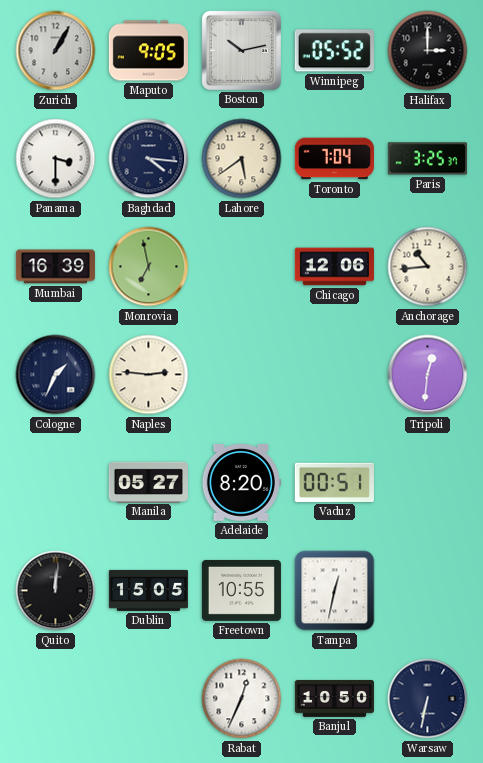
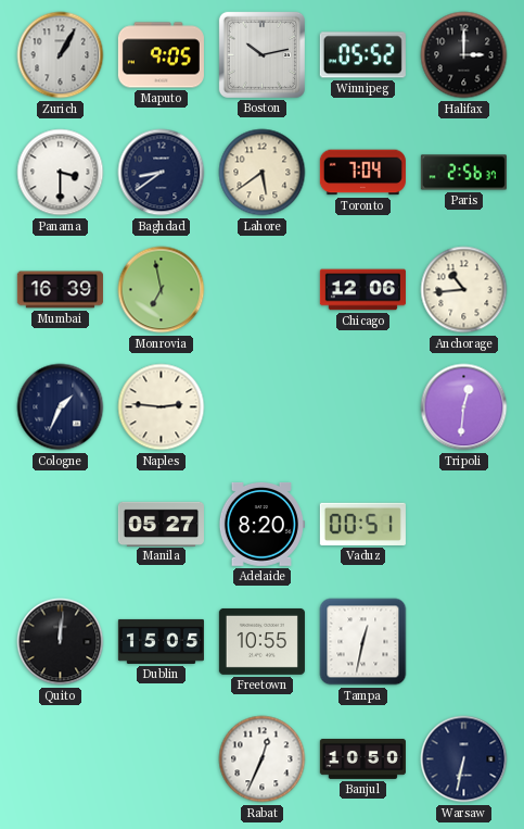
Baghdad: 4:16 -> 8:39
Paris: 3:25 -> 2:56
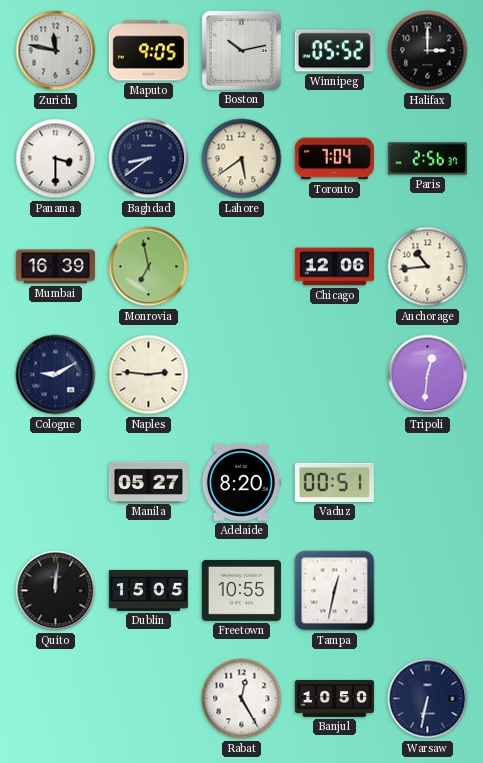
Zurich: 1:05 -> 11:47
Cologne: 1:34 -> 9:10
Rabat: 12:34 -> 12:25
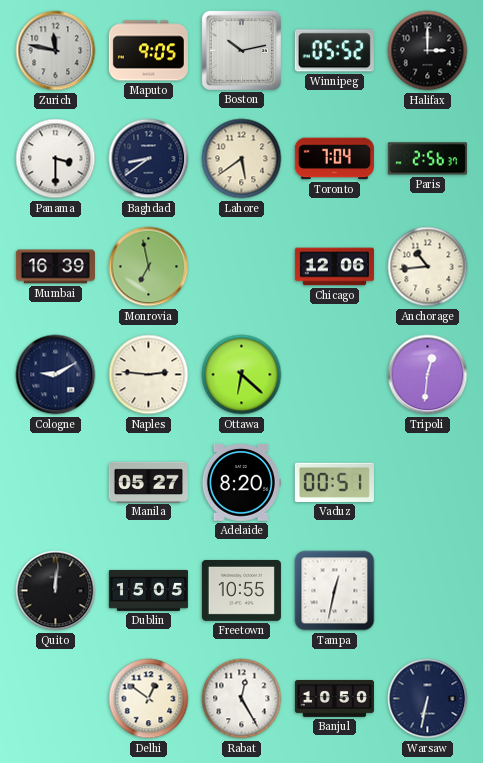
Ottawa: none -> 6:22
Delhi: none -> 12:51
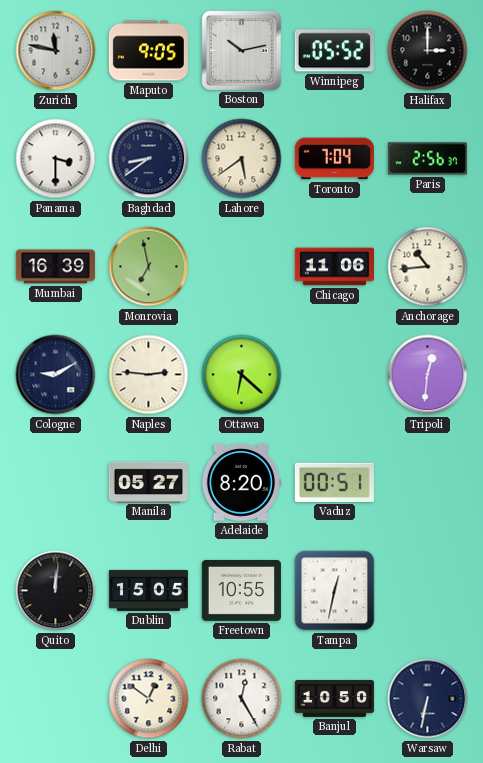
Chicago: 12:06 -> 11:06
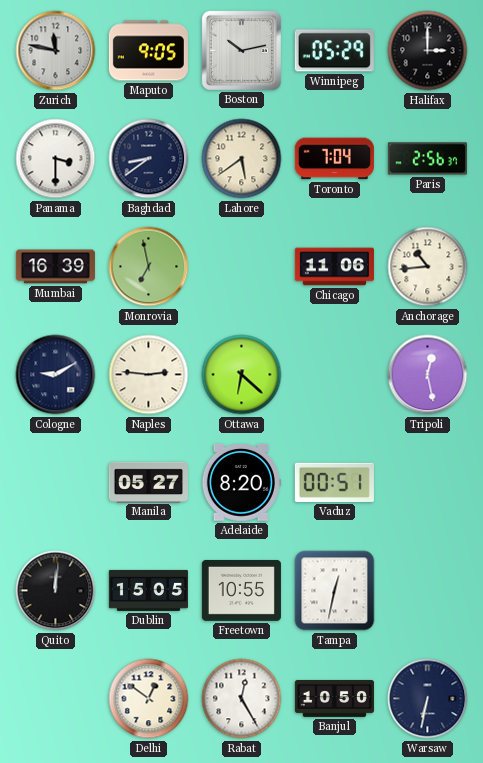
Winnipeg: 05:52 -> 05:29
Tripoli: 12:31 -> 12:28
